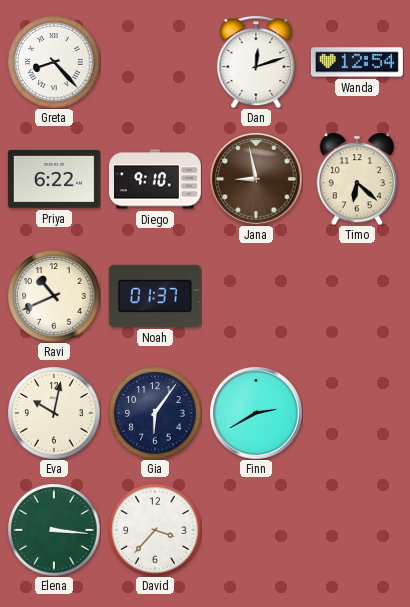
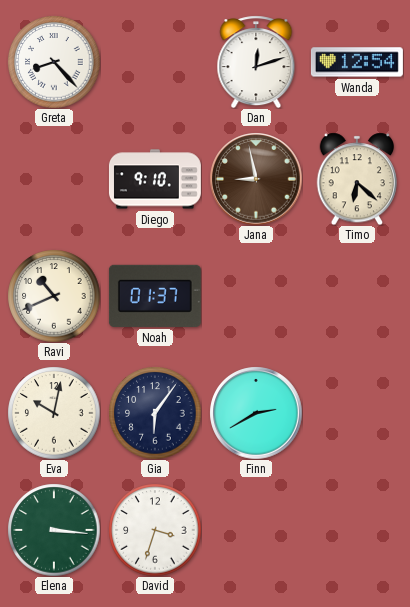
Priya: 6:22 -> none
David: 3:37 -> 3:33
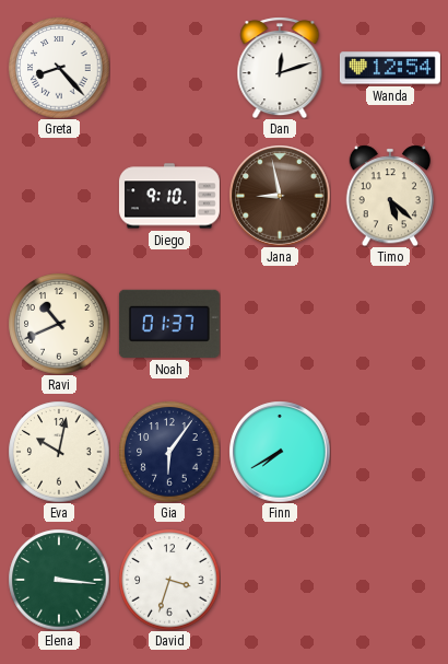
Timo: 6:22 -> 5:22
Finn: 2:40 -> 7:40
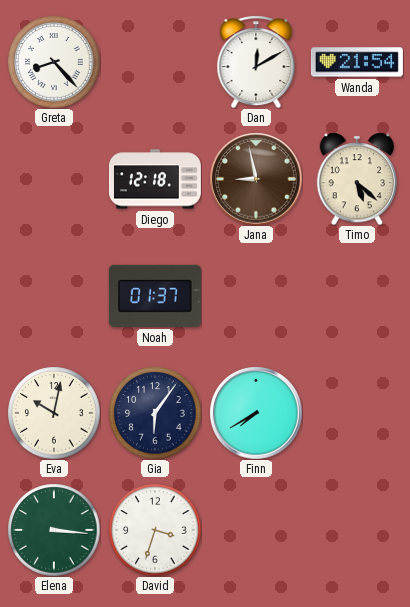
Dan: 12:12 -> 12:10
Wanda: 12:54 -> 21:54
Diego: 9:10 -> 12:18
Ravi: 10:41 -> none
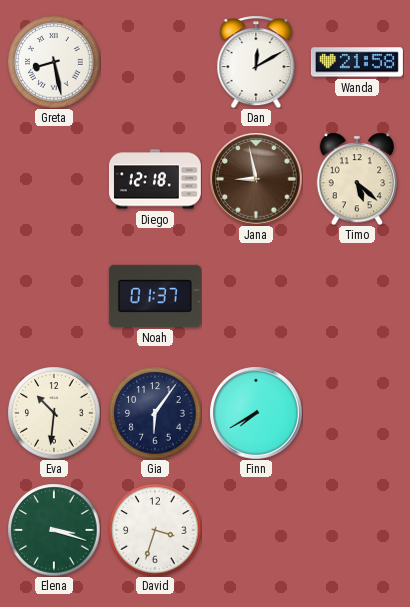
Greta: 8:23 -> 8:28
Wanda: 21:54 -> 21:58
Eva: 10:02 -> 10:31
Elena: 3:16 -> 3:18
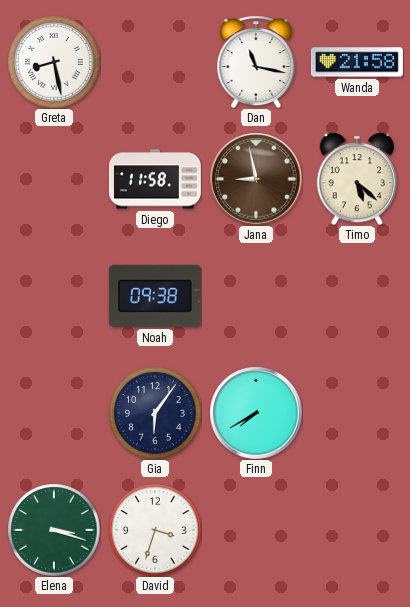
Dan: 12:10 -> 11:17
Diego: 12:18 -> 11:58
Noah: 01:37 -> 09:38
Eva: 10:31 -> none
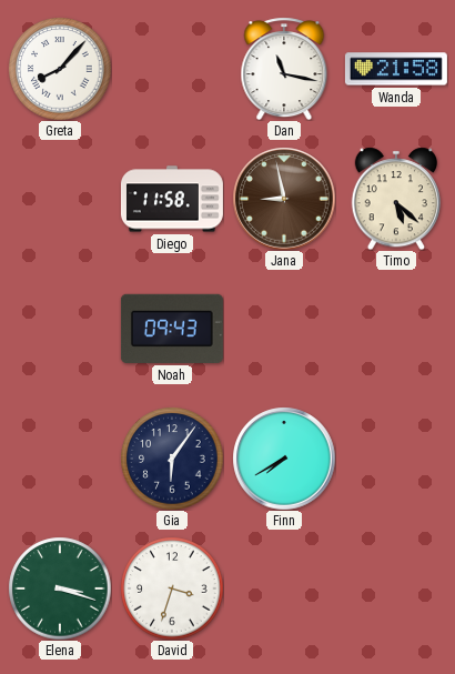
Greta: 8:28 -> 8:07
Noah: 09:38 -> 09:43
